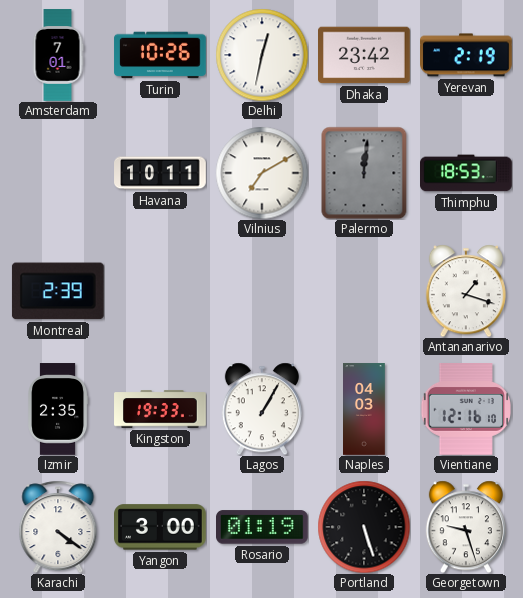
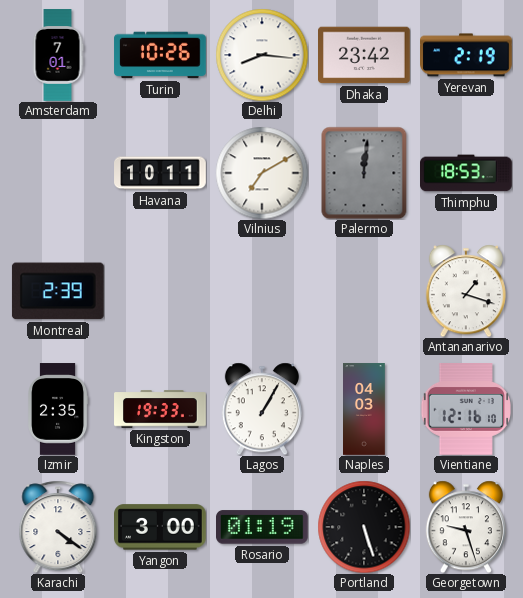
Delhi: 12:32 -> 8:16
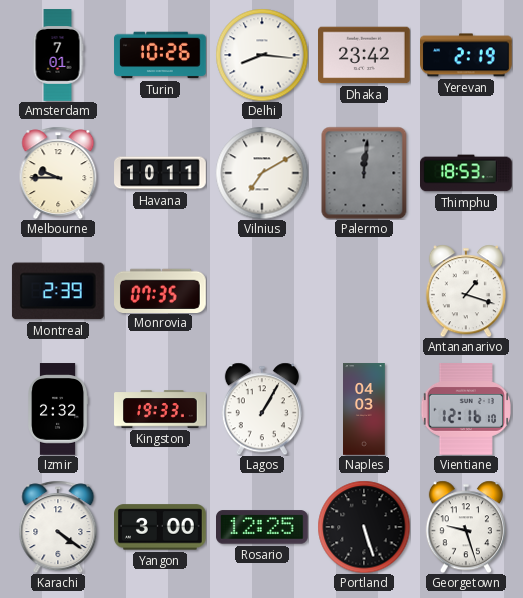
Melbourne: none -> 9:45
Monrovia: none -> 07:35
Izmir: 2:35 -> 2:32
Rosario: 01:19 -> 12:25
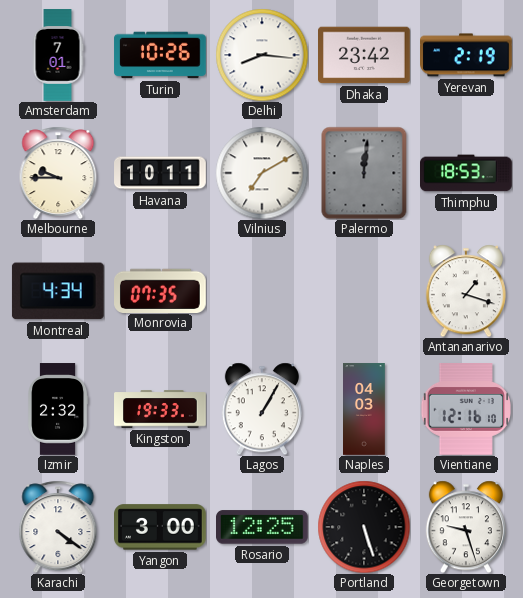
Montreal: 2:39 -> 4:34
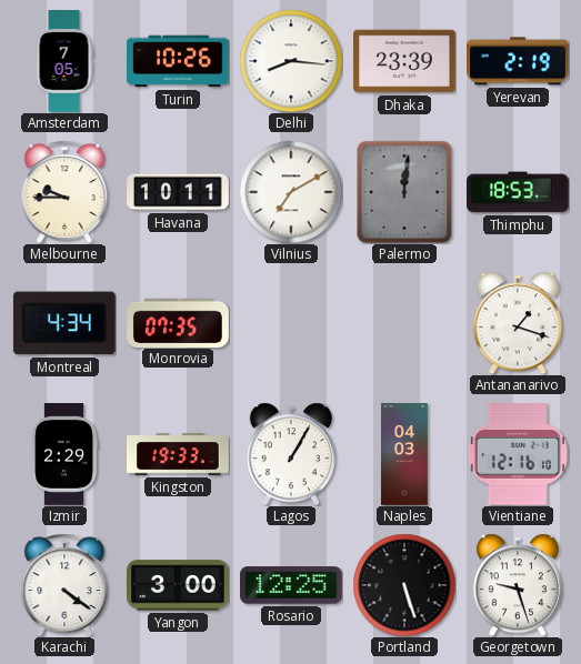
Amsterdam: 7:01 -> 7:05
Dhaka: 23:42 -> 23:39
Izmir: 2:32 -> 2:29
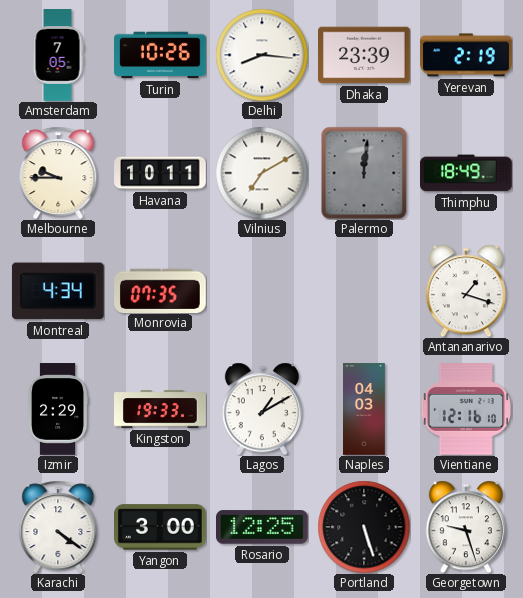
Thimphu: 18:53 -> 18:49
Lagos: 1:05 -> 1:10
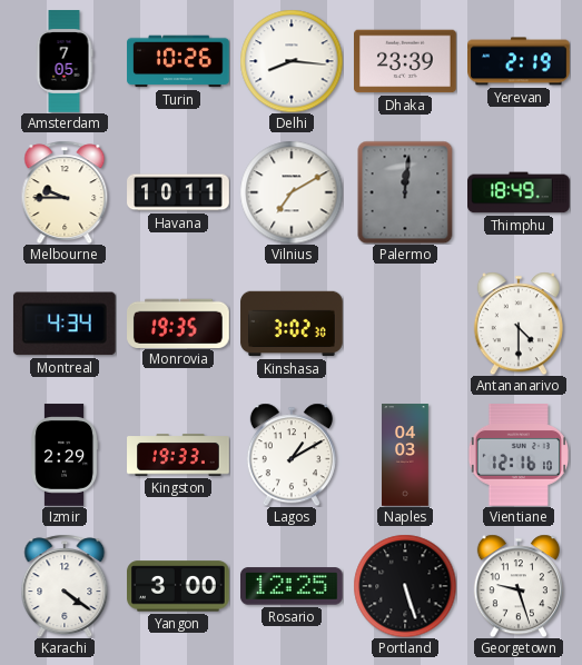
Monrovia: 07:35 -> 19:35
Kinshasa: none -> 3:02
Antananarivo: 1:18 -> 4:30
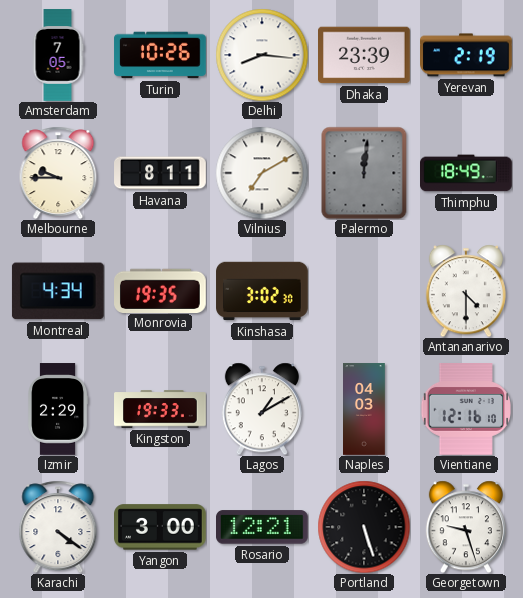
Havana: 10:11 -> 8:11
Rosario: 12:25 -> 12:21
